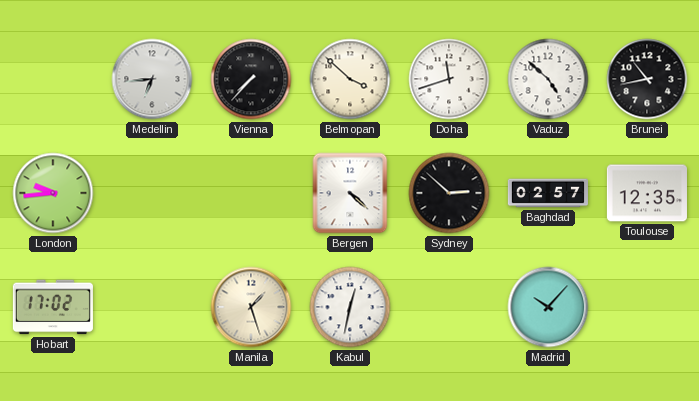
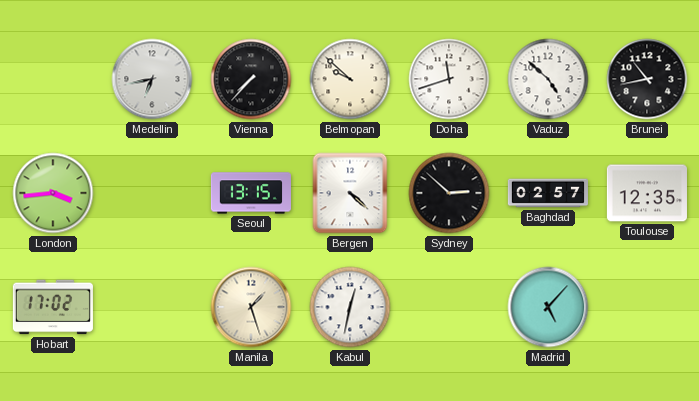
Medellin: 6:44 -> 6:43
Belmopan: 3:52 -> 9:52
London: 9:44 -> 3:44
Seoul: none -> 13:15
Madrid: 10:07 -> 5:07
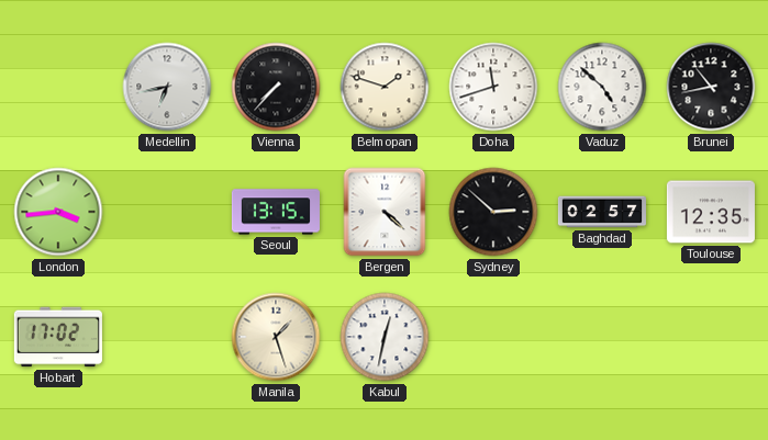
Belmopan: 9:52 -> 1:48
Madrid: 5:07 -> none
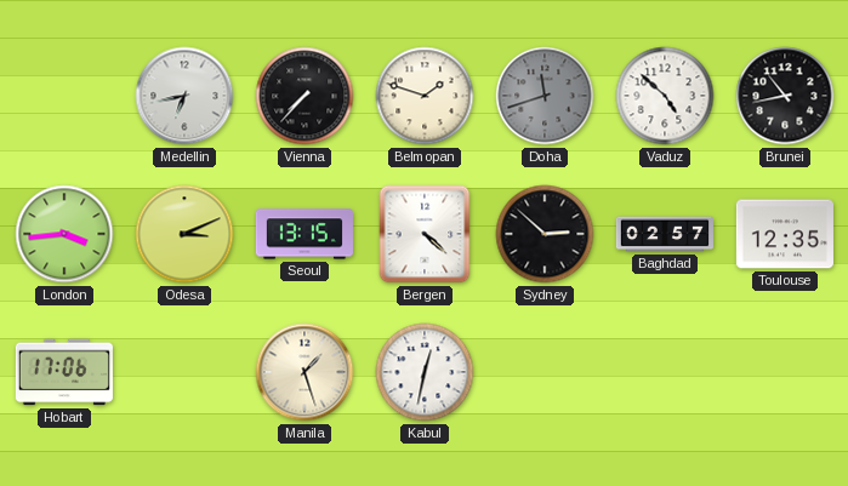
Doha dial: white -> grey
Odesa: none -> 3:11
Hobart: 17:02 -> 17:06
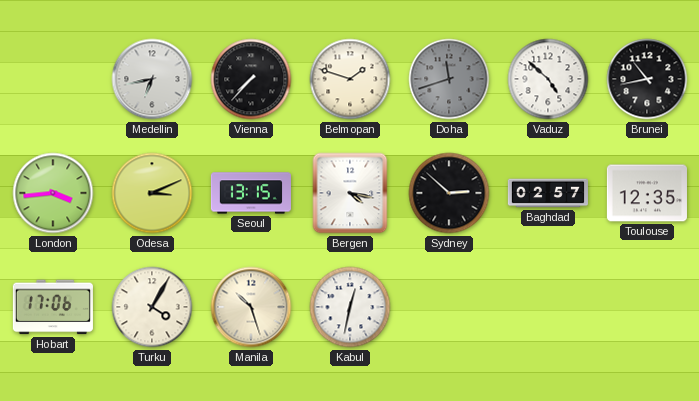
Bergen: 4:22 -> 4:17
Turku: none -> 4:05
Manila: 1:27 -> 10:27
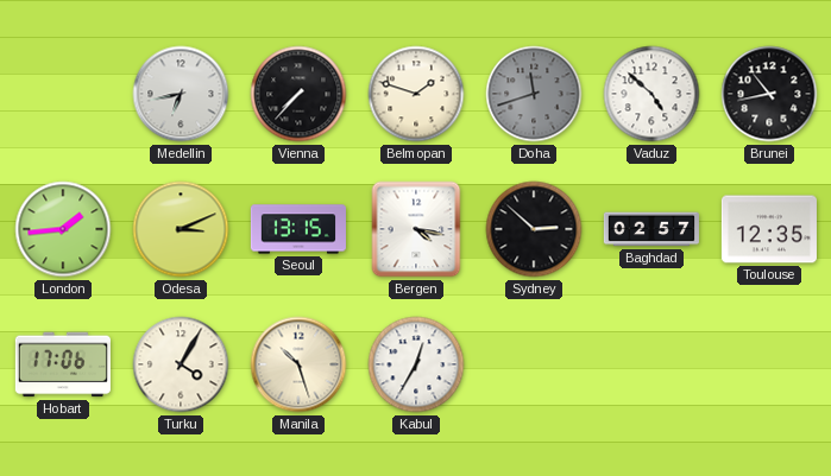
London: 3:44 -> 1:44
Kabul: 12:32 -> 12:35
